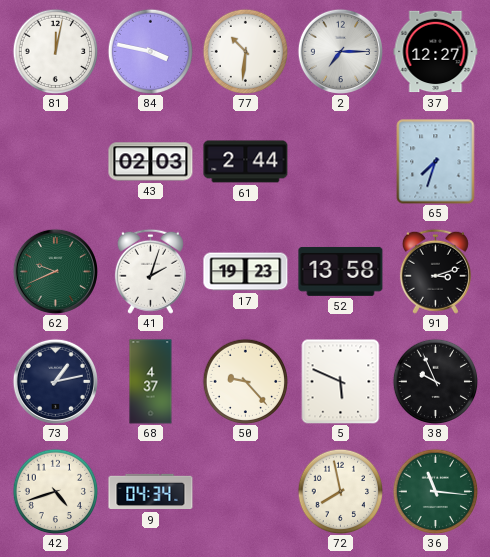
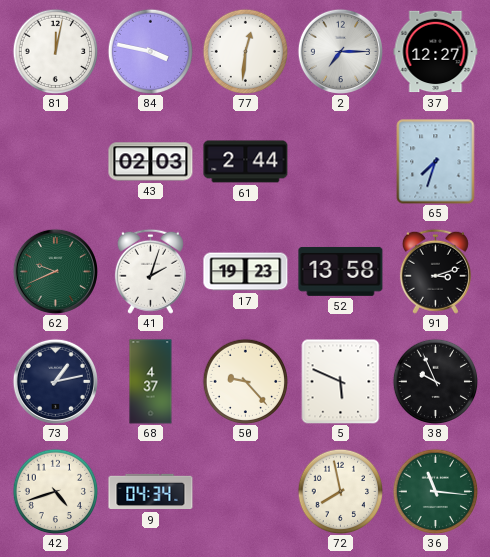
77: 10:31 -> 12:31
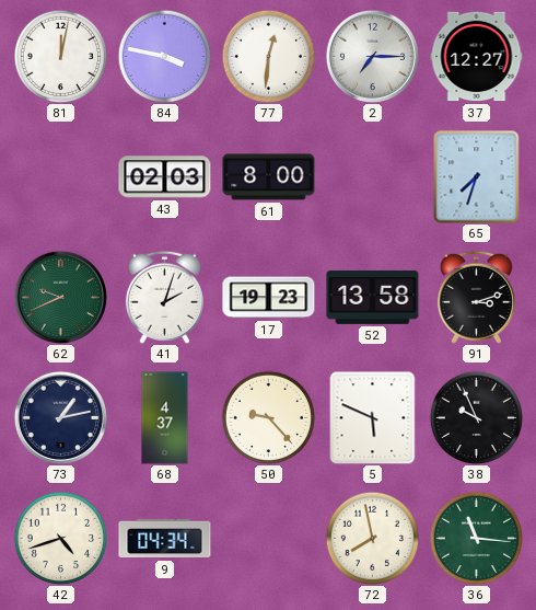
61: 2:44 -> 8:00
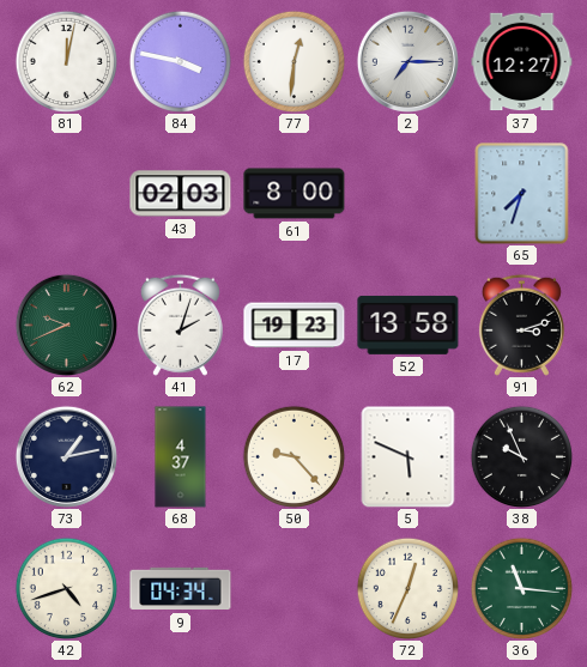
72: 7:58 -> 12:34
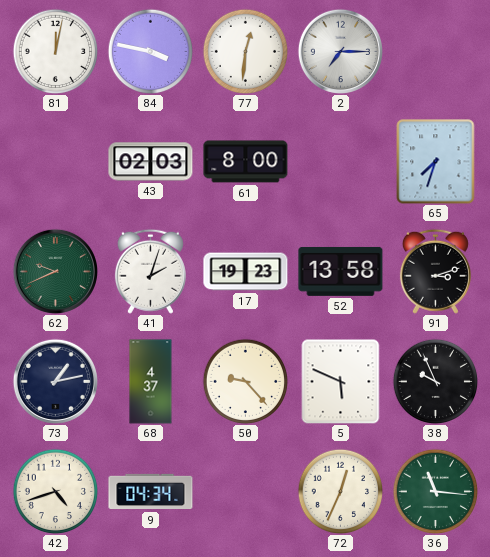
37: 12:27 -> none
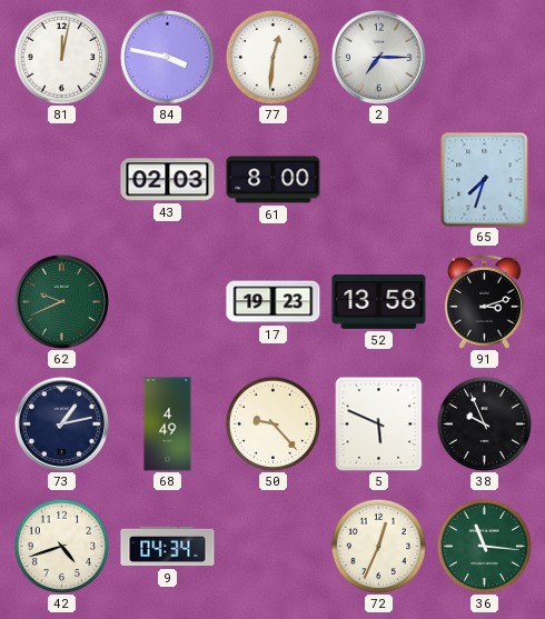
41: 2:03 -> none
68: 4:37 -> 4:49
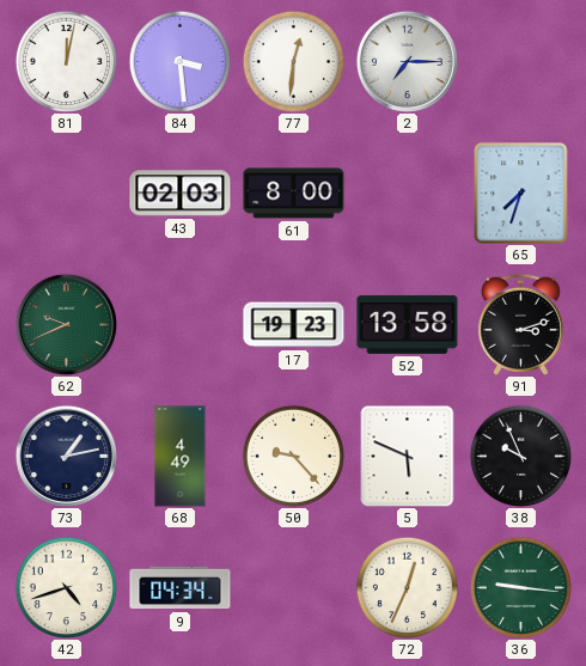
84: 3:47 -> 3:29
36: 11:16 -> 9:16
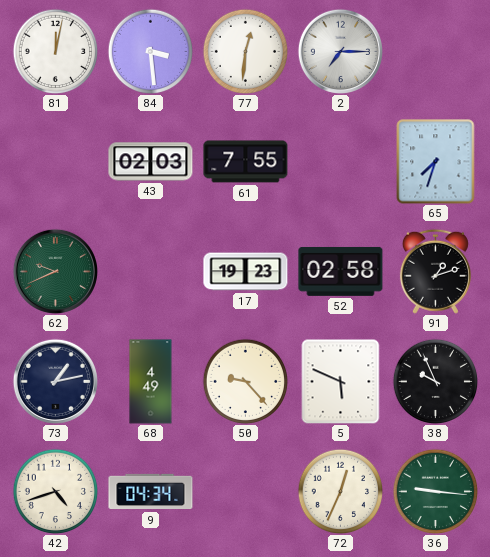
61: 8:00 -> 7:55
52: 13:58 -> 02:58
91: 3:12 -> 1:12
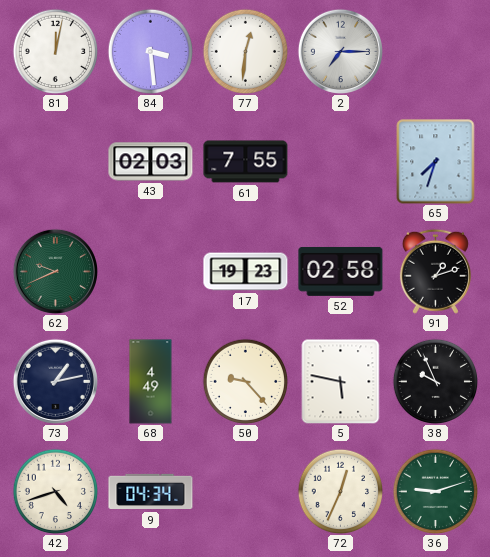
5: 5:49 -> 5:47
36: 9:16 -> 9:12
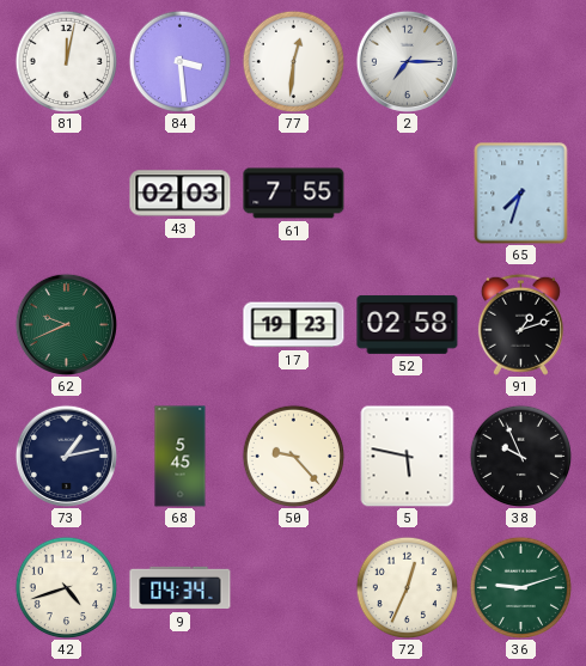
68: 4:49 -> 5:45
